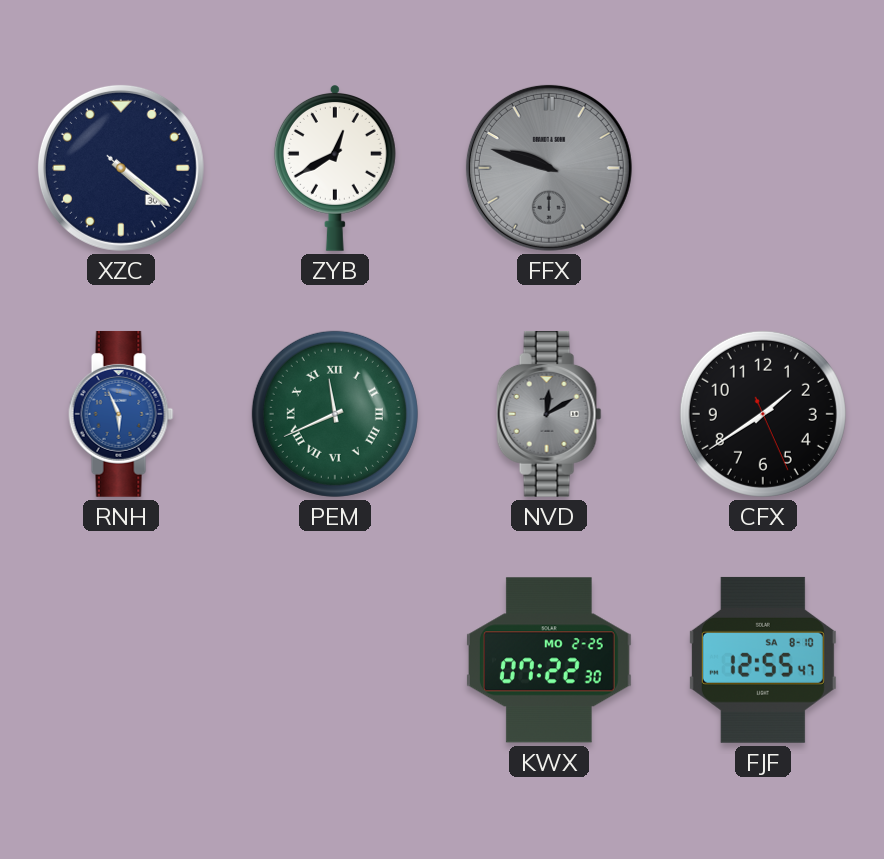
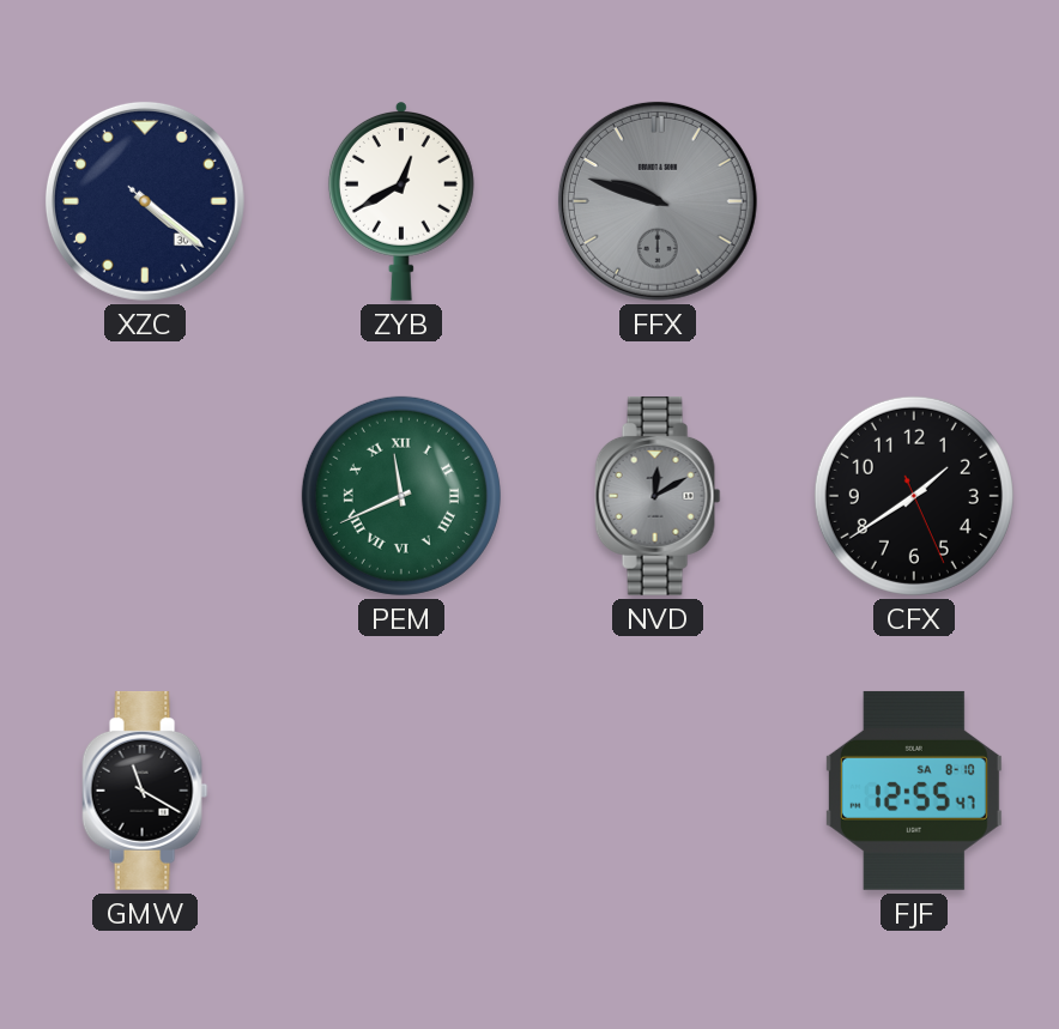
RNH: 5:56 -> none
GMW: none -> 11:20
KWX: 07:22 -> none
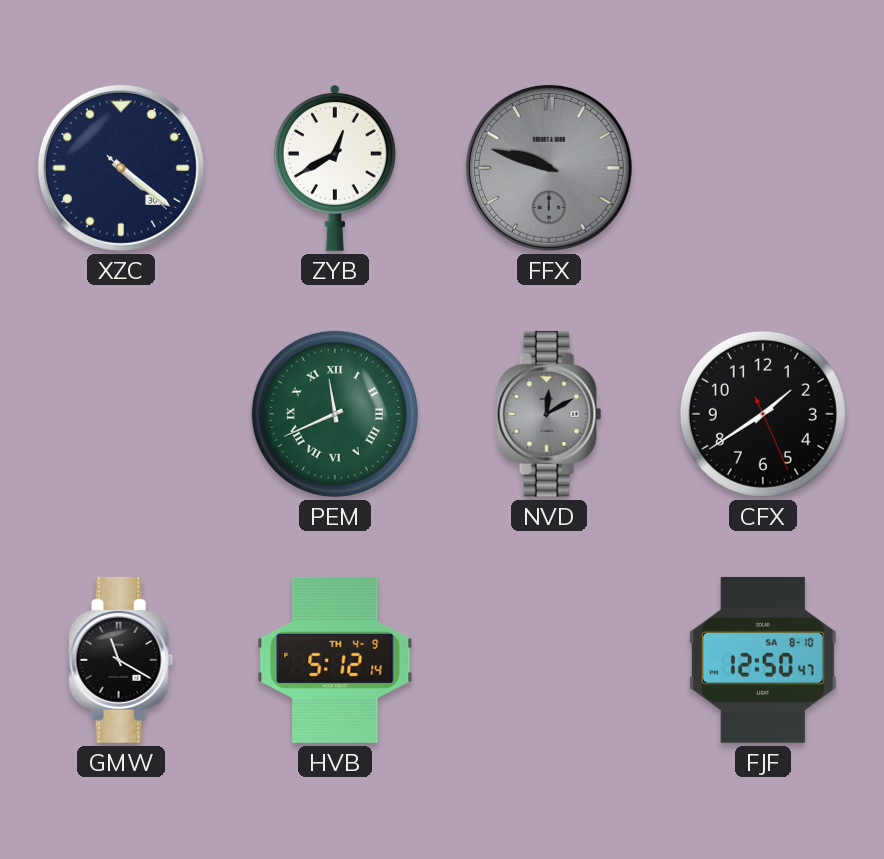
HVB: none -> 5:12
FJF: 12:55 -> 12:50
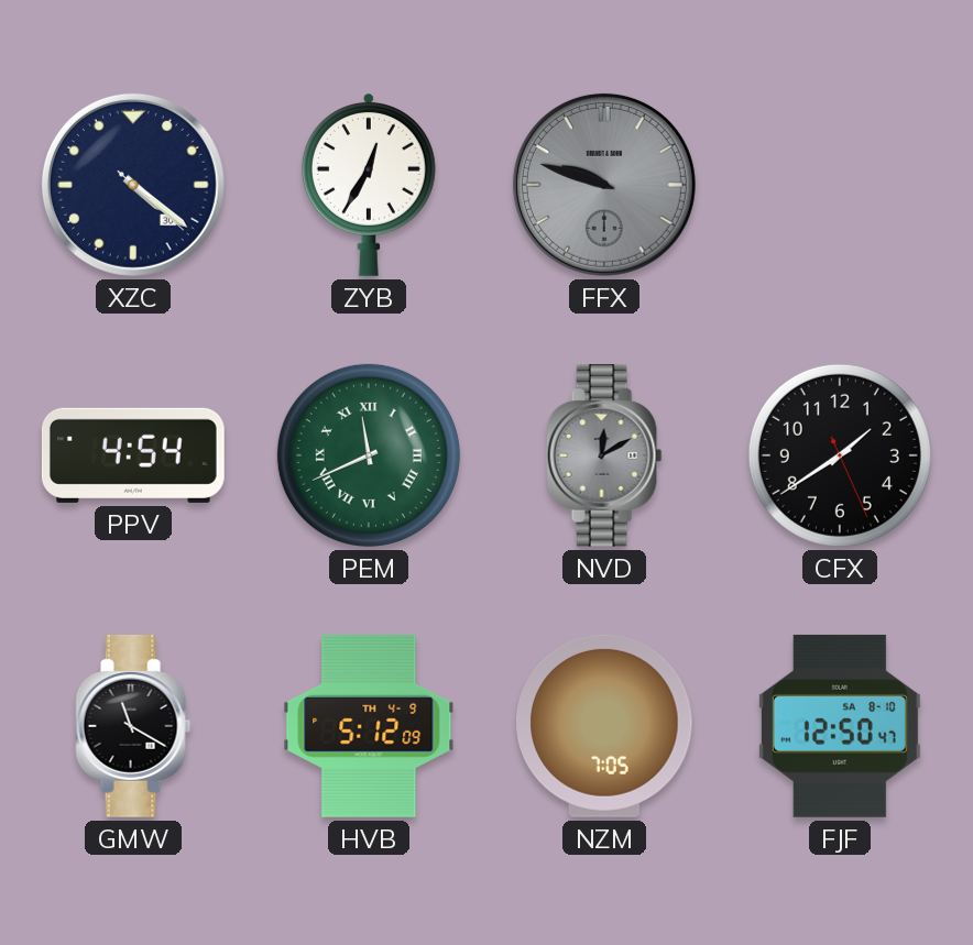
ZYB: 12:40 -> 12:35
PPV: none -> 4:54
HVB: 5:12:14 -> 5:12:09
NZM: none -> 7:05
